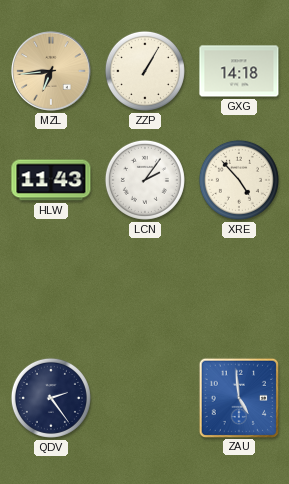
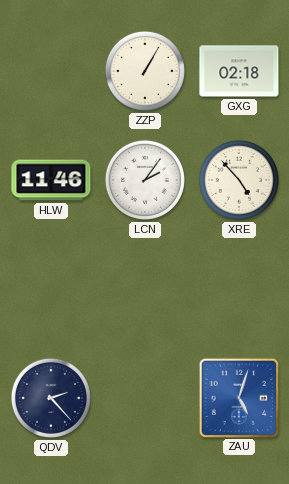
MZL: 6:44 -> none
GXG: 14:18 -> 02:18
HLW: 11:43 -> 11:46
QDV: 2:24 -> 2:23
ZAU: 4:59 -> 5:03
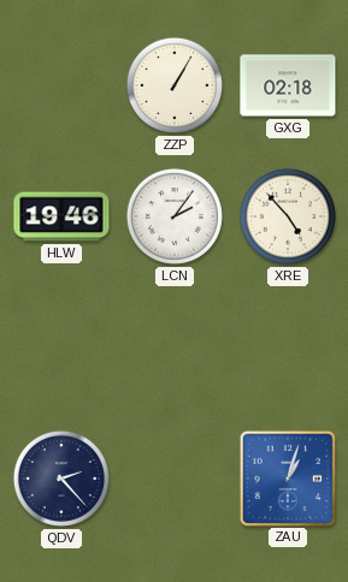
HLW: 11:46 -> 19:46
ZAU: 5:03 -> 1:03
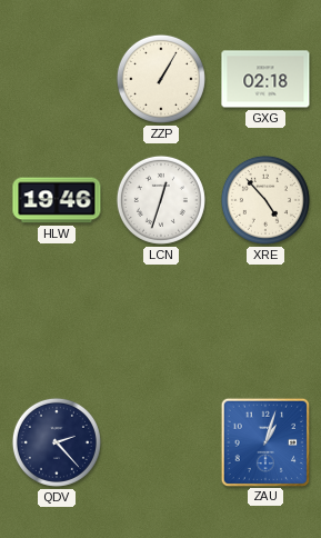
LCN: 2:06 -> 12:33
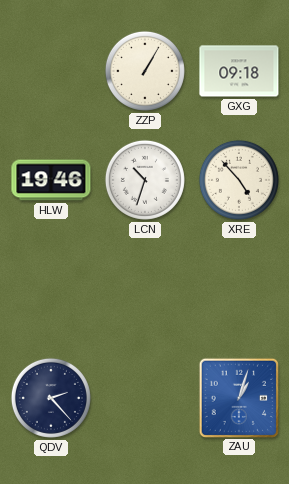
GXG: 02:18 -> 09:18
LCN: 12:33 -> 10:33
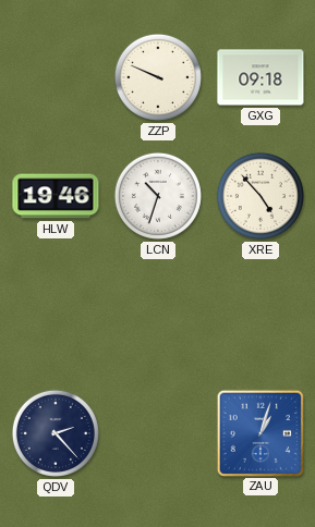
ZZP: 1:05 -> 9:49
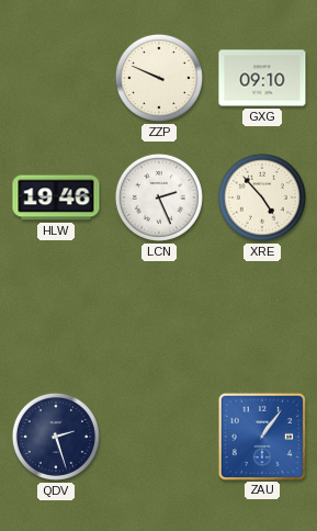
GXG: 09:18 -> 09:10
LCN: 10:33 -> 2:26
QDV: 2:23 -> 2:27
ZAU: 1:03 -> 1:06
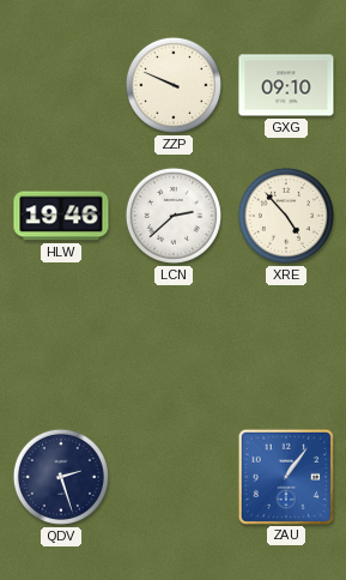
LCN: 2:26 -> 2:38
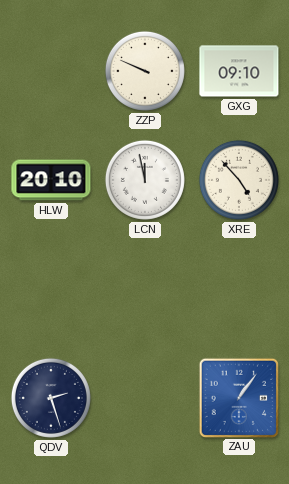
HLW: 19:46 -> 20:10
LCN: 2:38 -> 11:58
